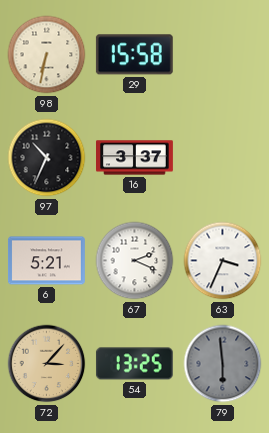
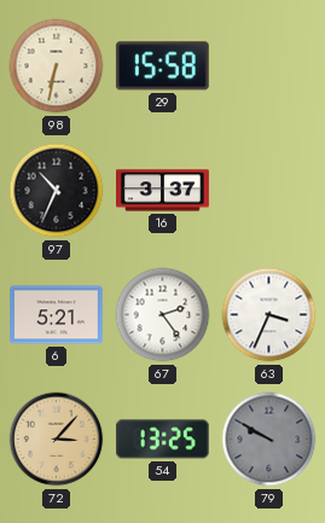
67: 2:19 -> 2:24
79: 5:59 -> 9:50
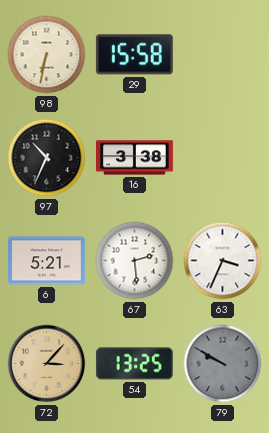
16: 3:37 -> 3:38
67: 2:24 -> 2:29
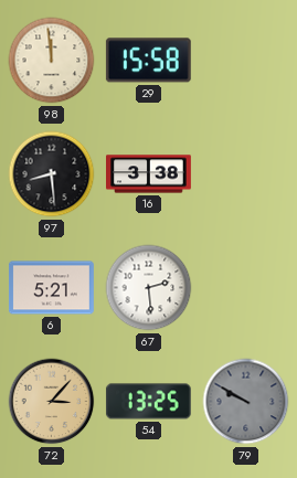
98: 6:32 -> 11:59
97: 10:34 -> 8:29
63: 3:34 -> none
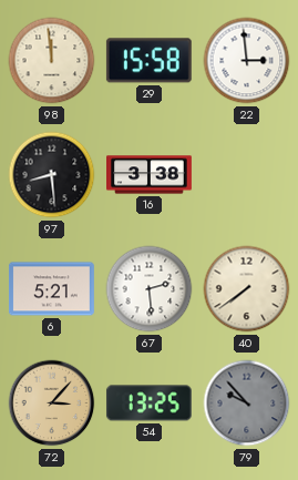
22: none -> 2:59
40: none -> 7:39
79: 9:50 -> 9:53
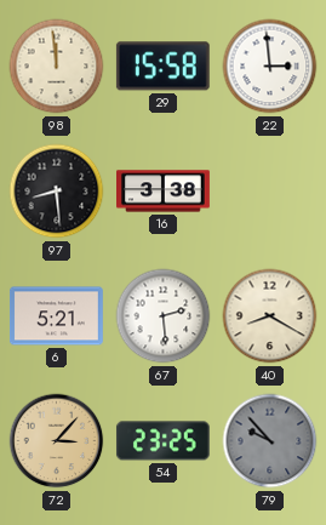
40: 7:39 -> 8:20
54: 13:25 -> 23:25
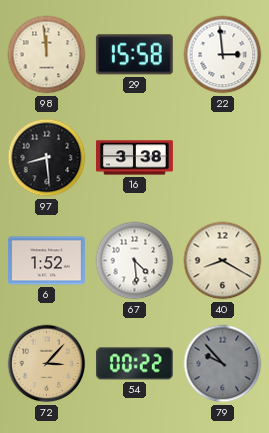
6: 5:21 -> 1:52
67: 2:29 -> 4:29
54: 23:25 -> 00:22
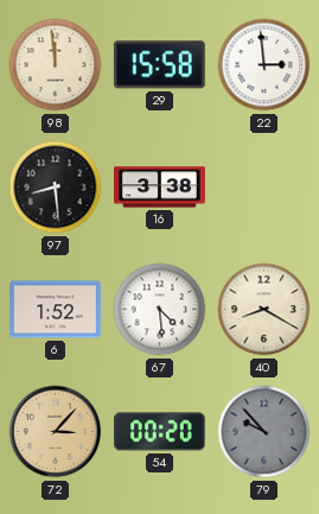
54: 00:22 -> 00:20
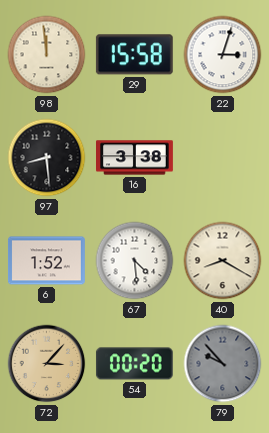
22: 2:59 -> 3:03
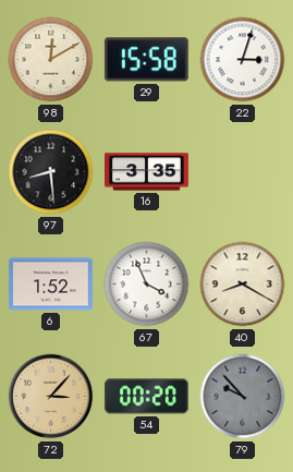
98: 11:59 -> 12:10
16: 3:38 -> 3:35
67: 4:29 -> 3:56
